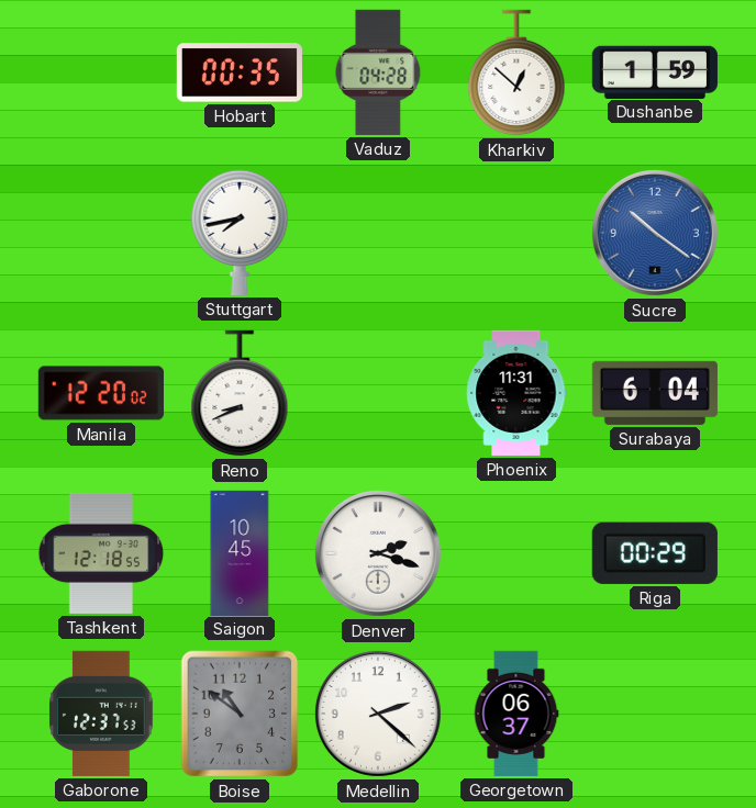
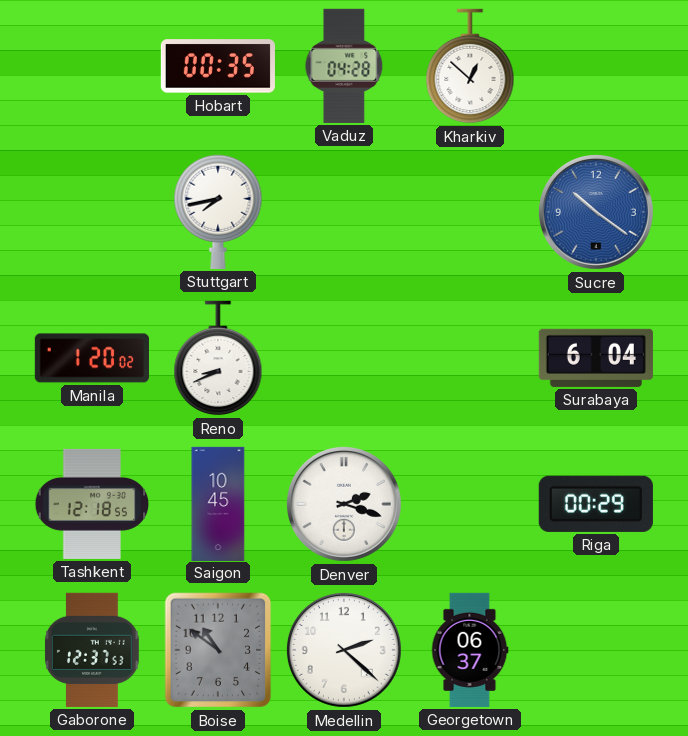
Dushanbe: 1:59 -> none
Manila: 12:20 -> 1:20
Phoenix: 11:31 -> none
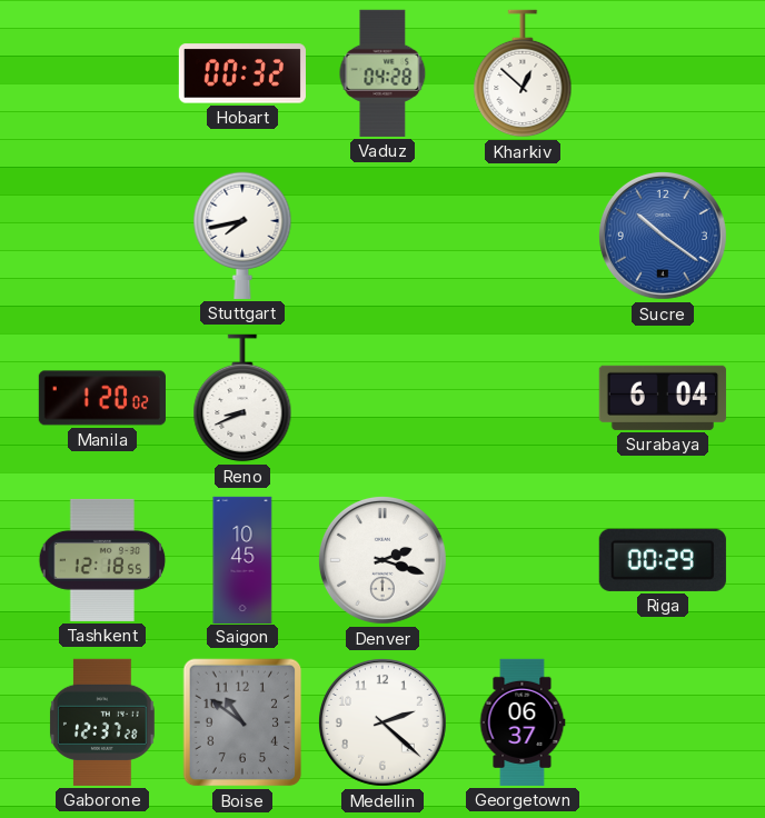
Hobart: 00:35 -> 00:32
Gaborone: 12:37:53 -> 12:37:28
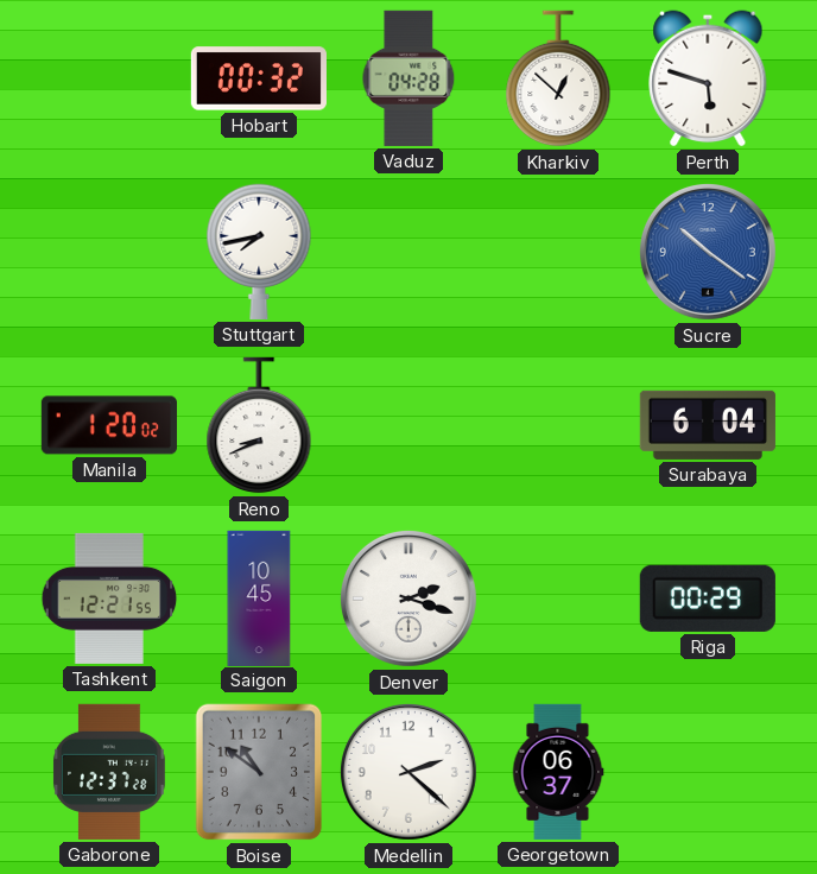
Perth: none -> 5:48
Tashkent: 12:18 -> 12:21
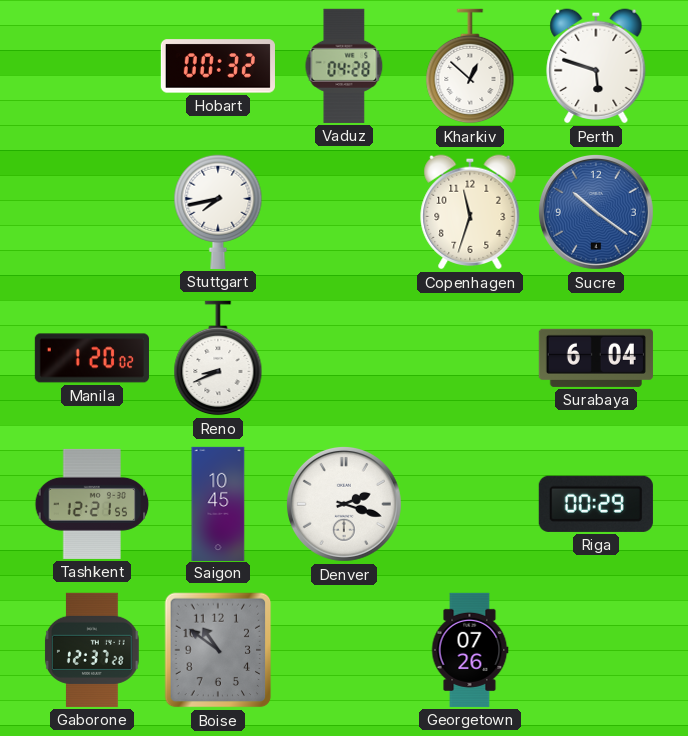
Copenhagen: none -> 11:33
Medellin: 2:22 -> none
Georgetown: 06:37 -> 07:26
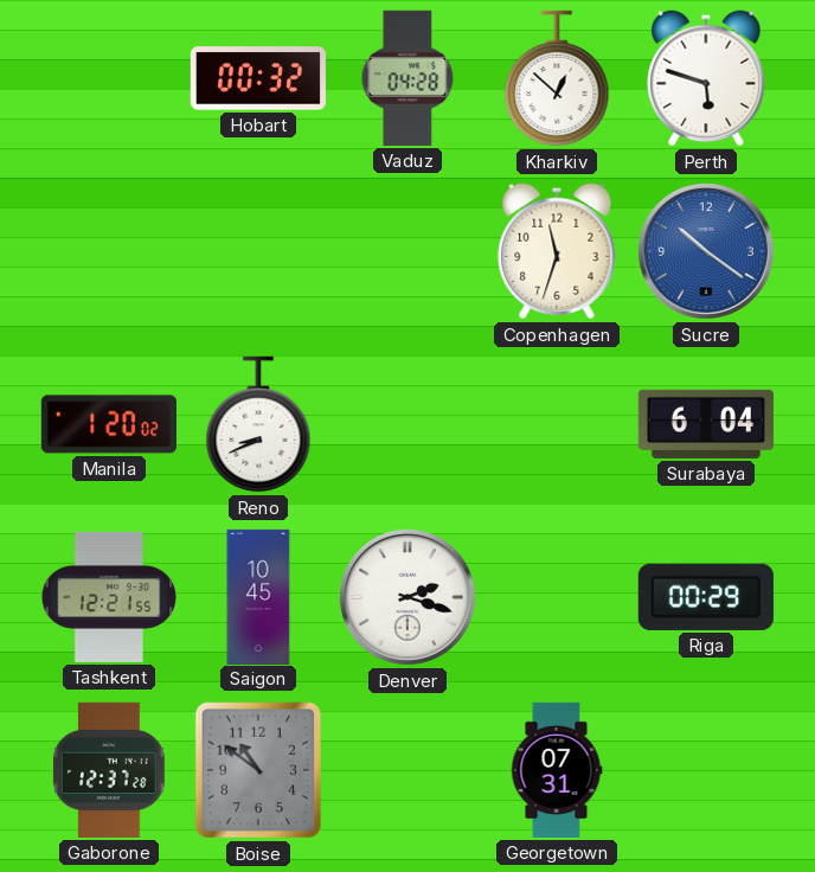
Stuttgart: 7:43 -> none
Georgetown: 07:26 -> 07:31
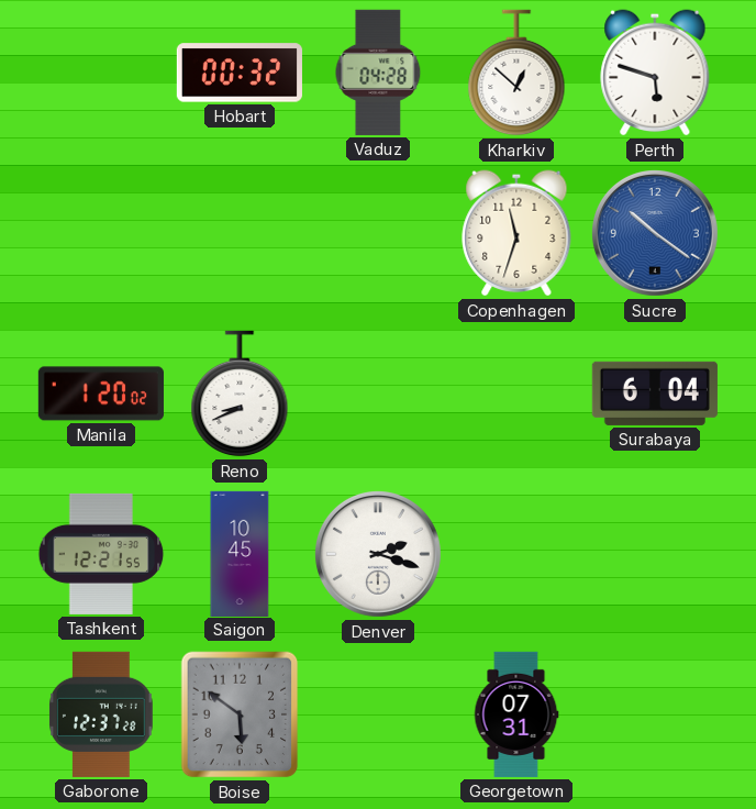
Riga: 00:29 -> none
Boise: 10:51 -> 5:51
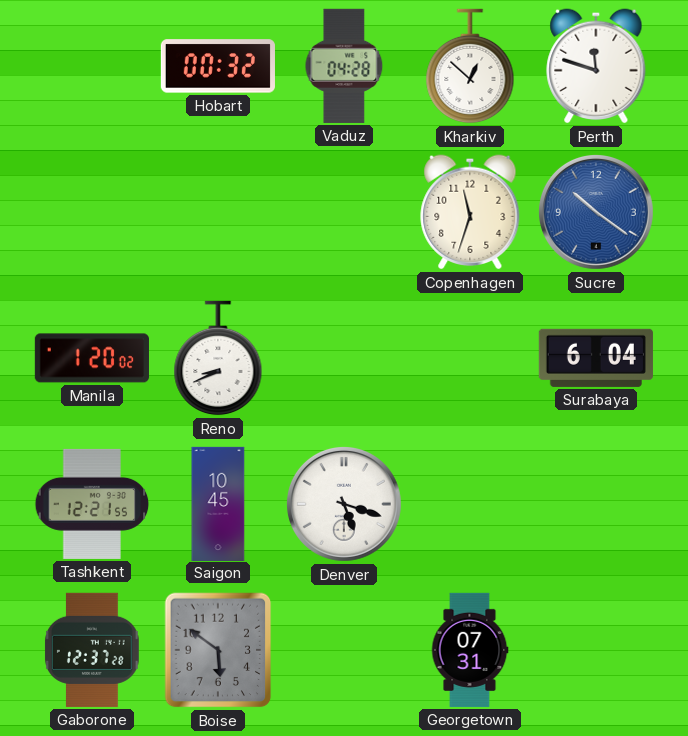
Perth: 5:48 -> 11:48
Denver: 2:18 -> 5:18
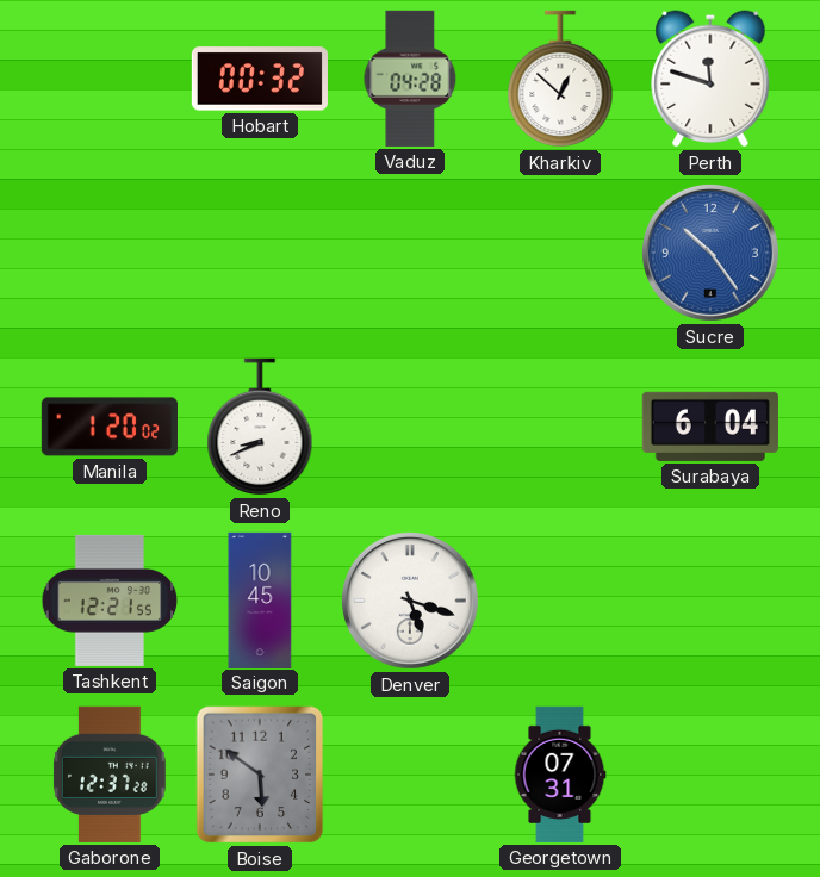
Copenhagen: 11:33 -> none
Sucre: 10:21 -> 10:24
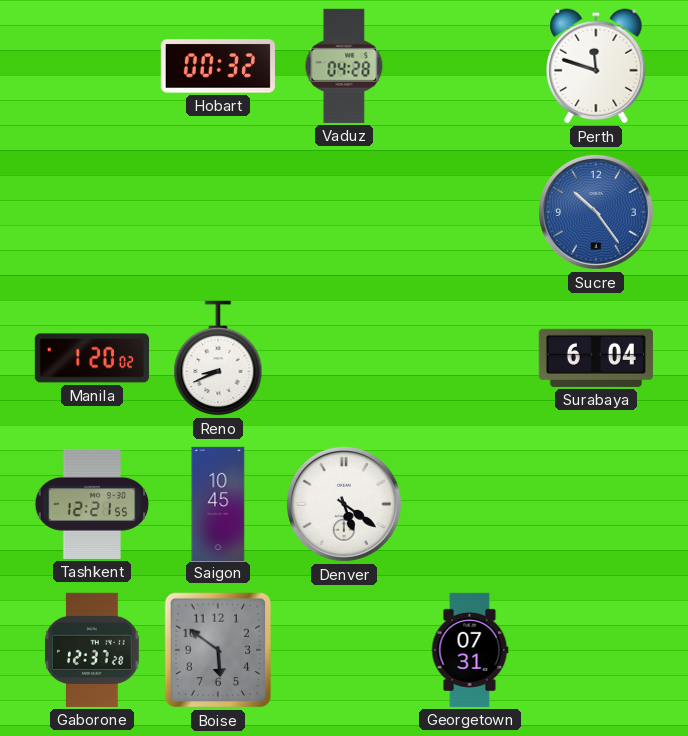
Kharkiv: 12:52 -> none
Denver: 5:18 -> 5:21
